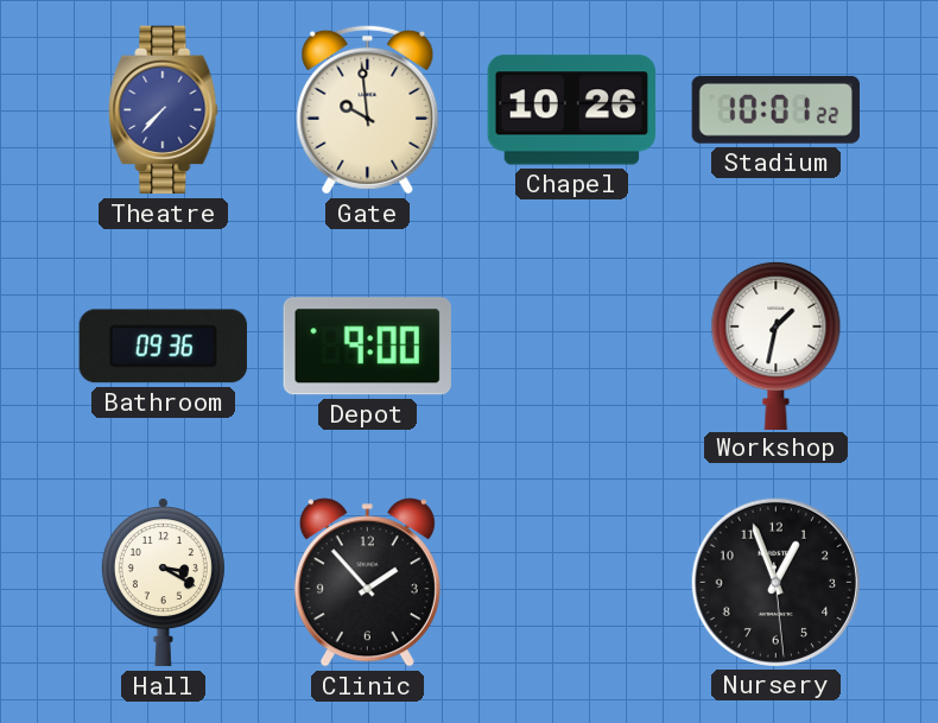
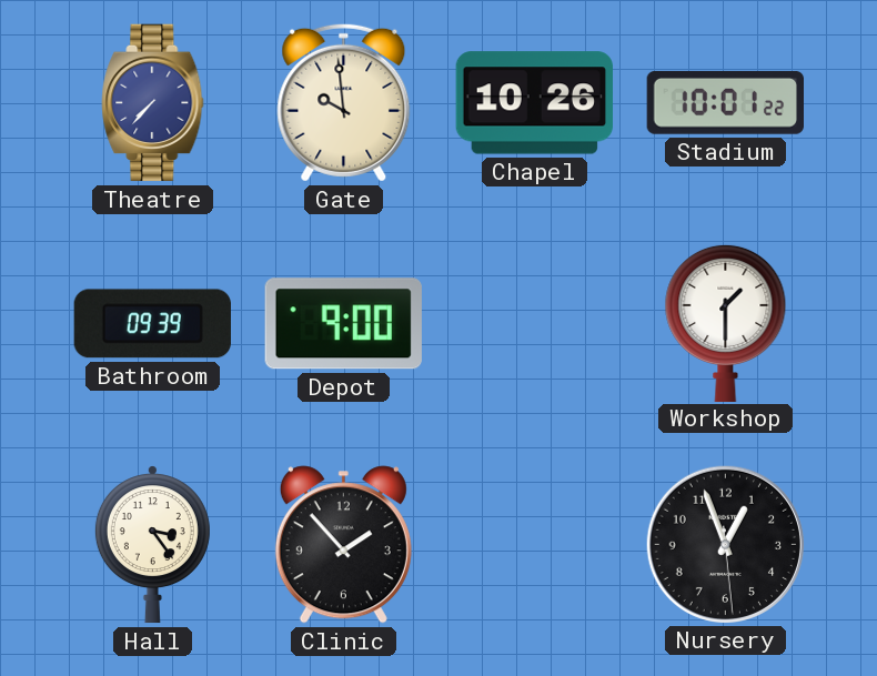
Bathroom: 09:36 -> 09:39
Workshop: 1:32 -> 1:30
Hall: 3:20 -> 3:24
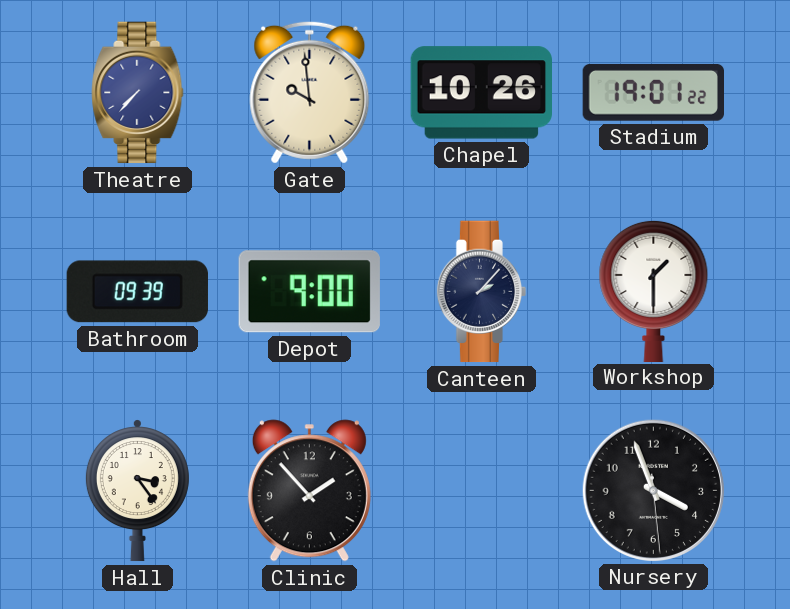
Stadium: 10:01 -> 19:01
Canteen: none -> 2:07
Nursery: 12:56 -> 3:56
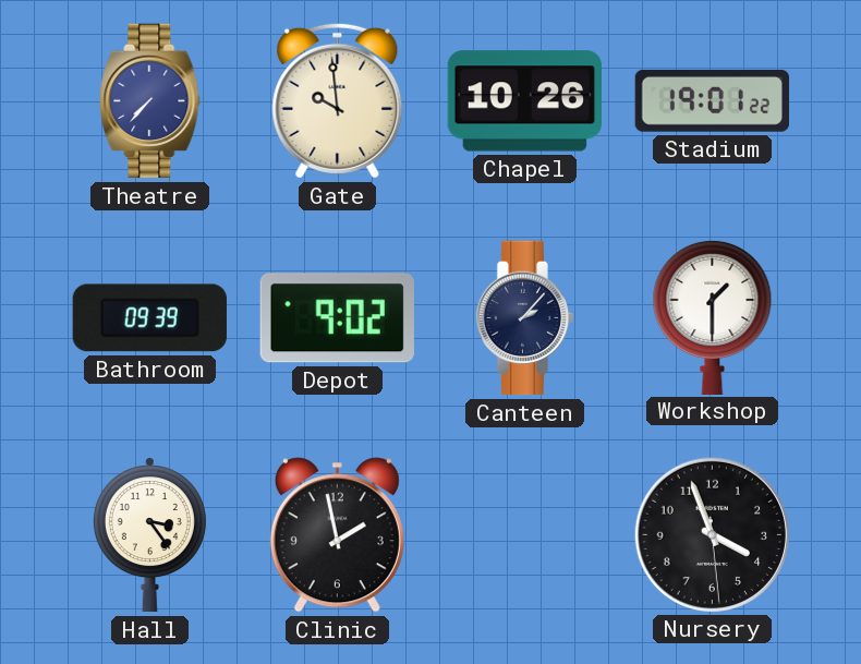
Depot: 9:00 -> 9:02
Clinic: 1:53 -> 1:58
